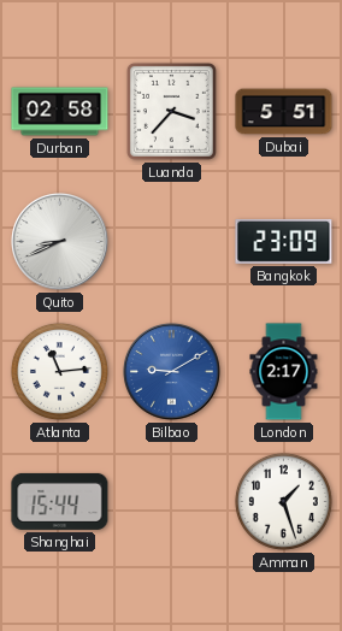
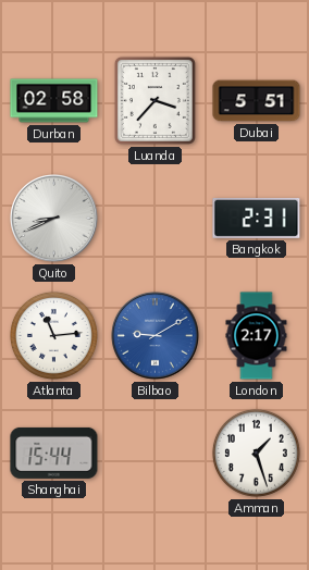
Bangkok: 23:09 -> 2:31
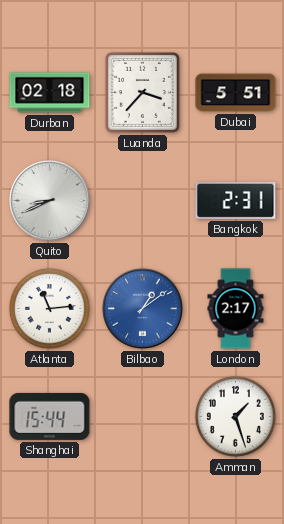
Durban: 02:58 -> 02:18
Bilbao: 9:10 -> 1:09
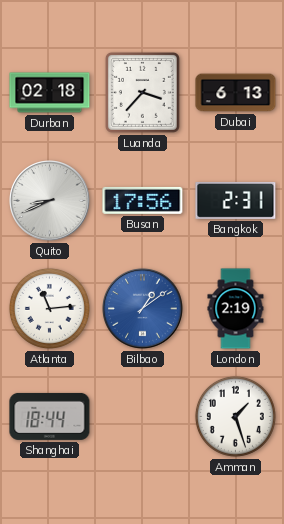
Dubai: 5:51 -> 6:13
Busan: none -> 17:56
London: 2:17 -> 2:19
Shanghai: 15:44 -> 18:44
